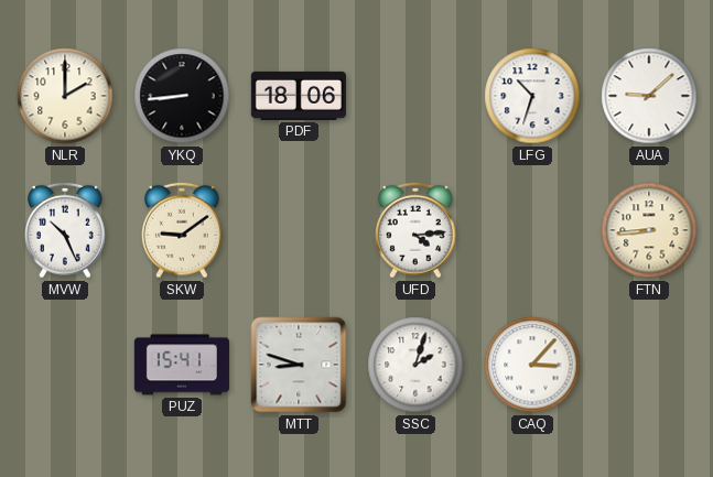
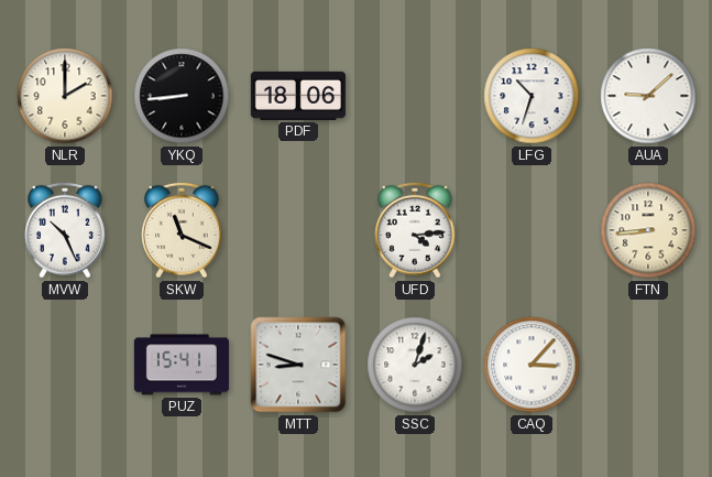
SKW: 9:09 -> 11:19
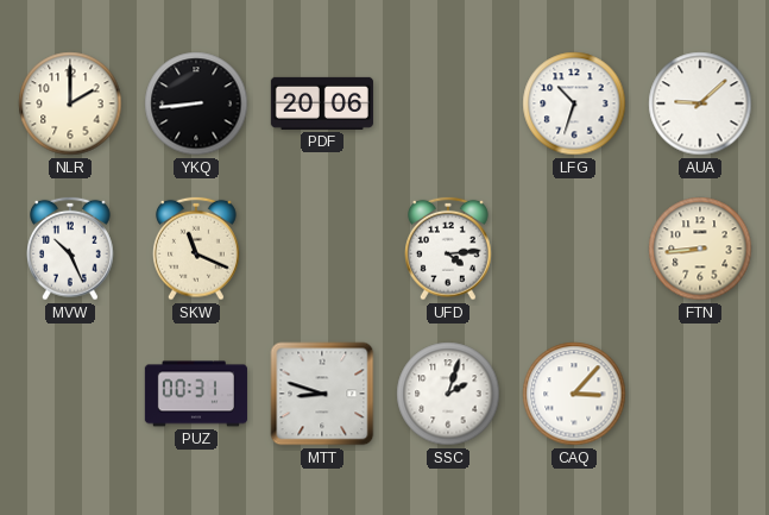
PDF: 18:06 -> 20:06
PUZ: 15:41 -> 00:31
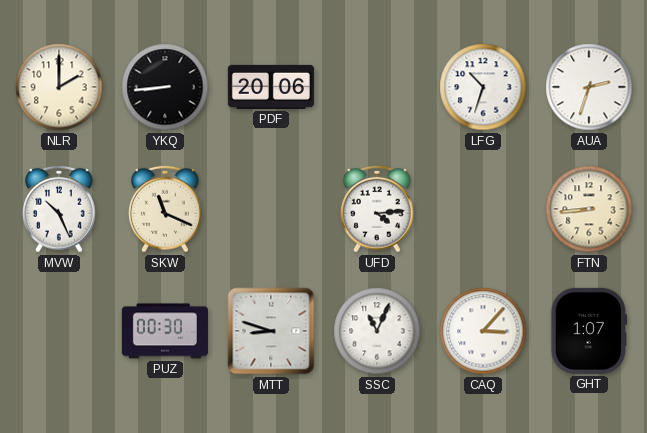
AUA: 9:08 -> 2:33
PUZ: 00:31 -> 00:30
SSC: 2:03 -> 11:04
GHT: none -> 1:07
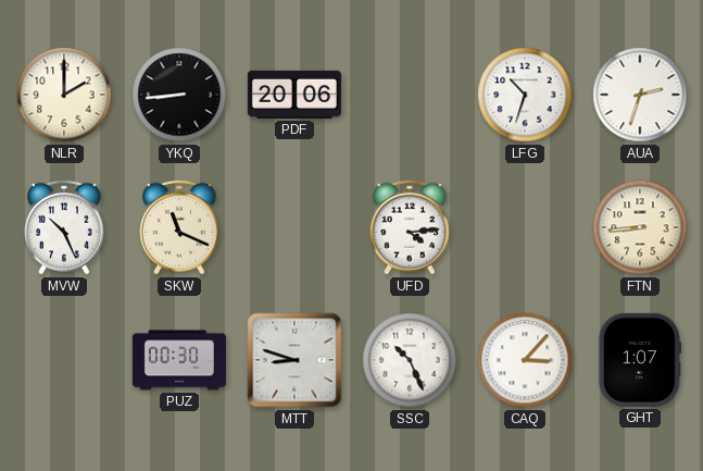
SSC: 11:04 -> 10:26
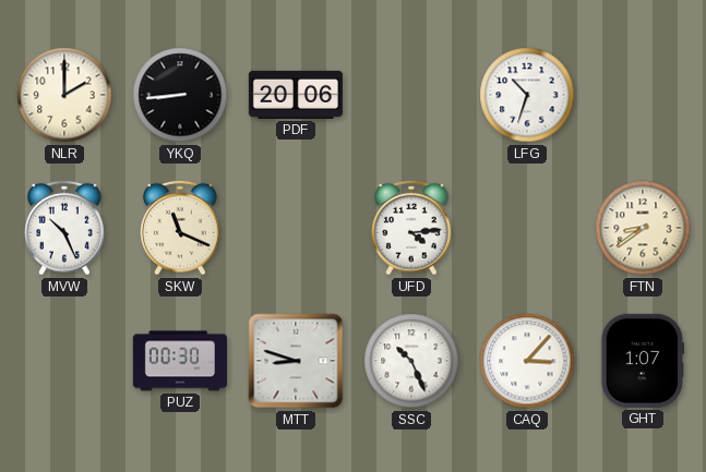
AUA: 2:33 -> none
FTN: 8:44 -> 8:39
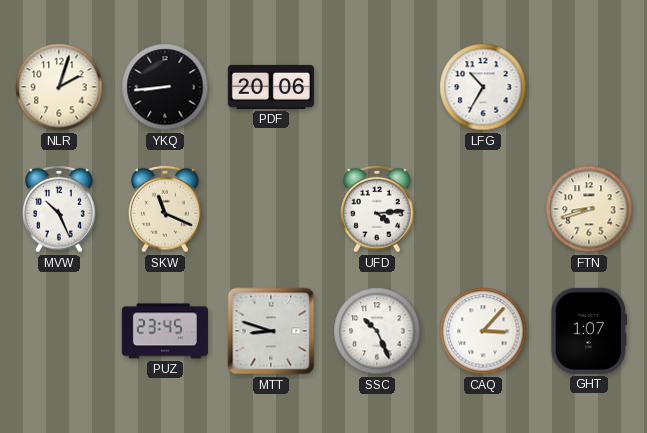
NLR: 2:00 -> 2:03
LFG: 10:33 -> 10:35
FTN: 8:39 -> 8:42
PUZ: 00:30 -> 23:45
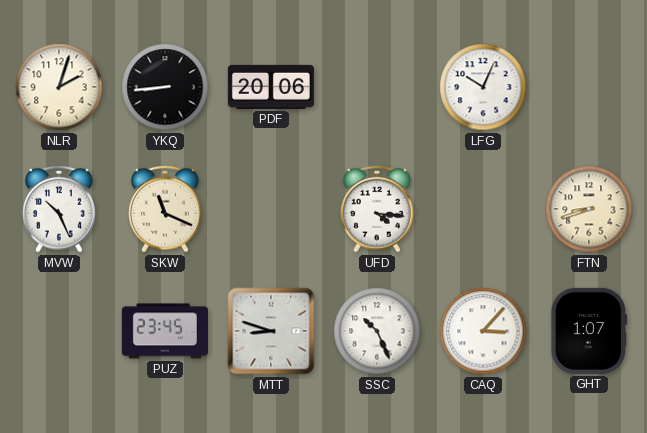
LFG: 10:35 -> 10:04
UFD: 4:14 -> 4:16
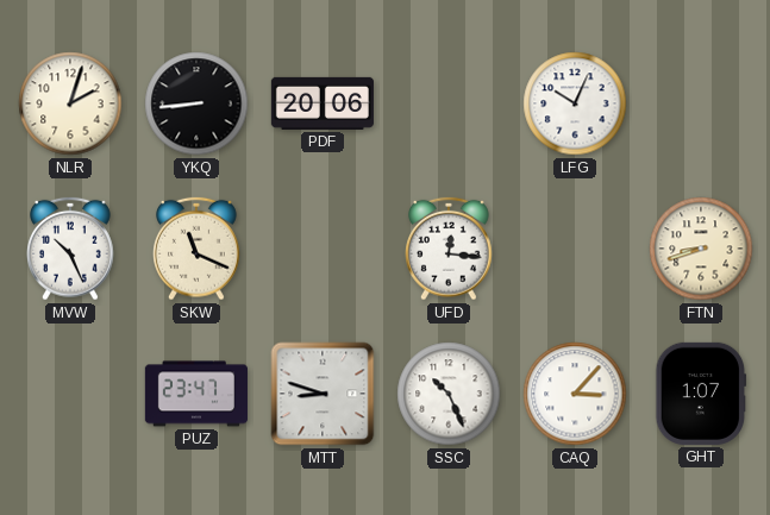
UFD: 4:16 -> 12:16
PUZ: 23:45 -> 23:47
